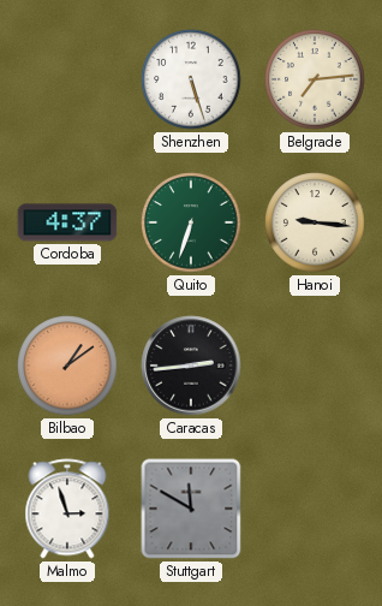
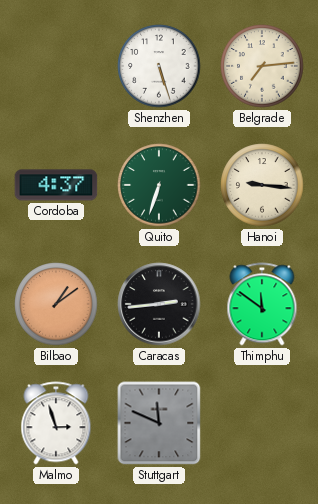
Thimphu: none -> 11:51
Stuttgart: 11:50 -> 11:49
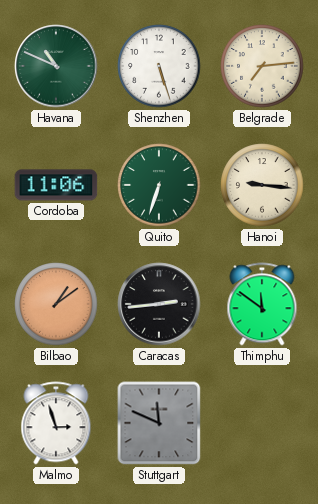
Havana: none -> 10:49
Cordoba: 4:37 -> 11:06
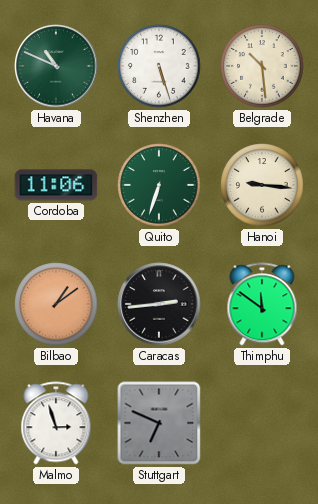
Belgrade: 7:14 -> 10:29
Stuttgart: 11:49 -> 6:49
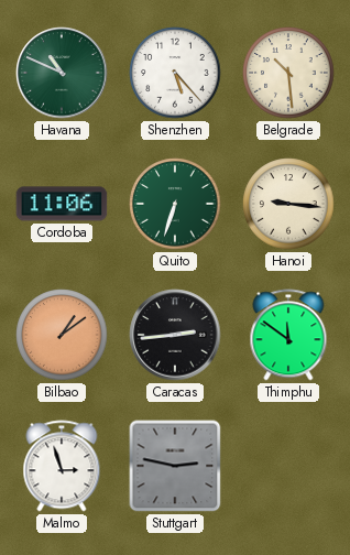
Shenzhen: 5:27 -> 5:23
Stuttgart: 6:49 -> 2:47
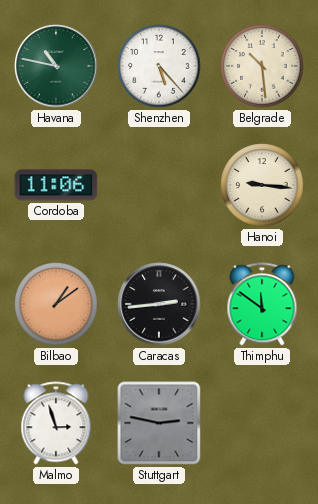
Havana: 10:49 -> 10:47
Quito: 6:33 -> none
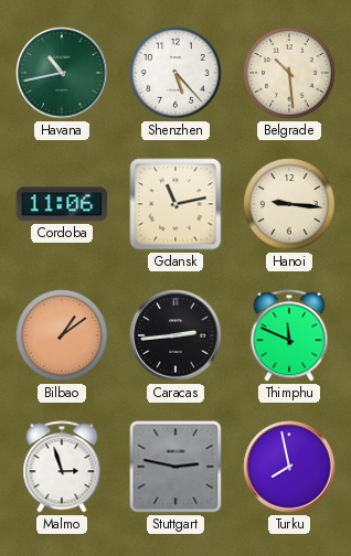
Havana: 10:47 -> 10:43
Gdansk: none -> 11:13
Thimphu: 11:51 -> 11:49
Turku: none -> 7:58
